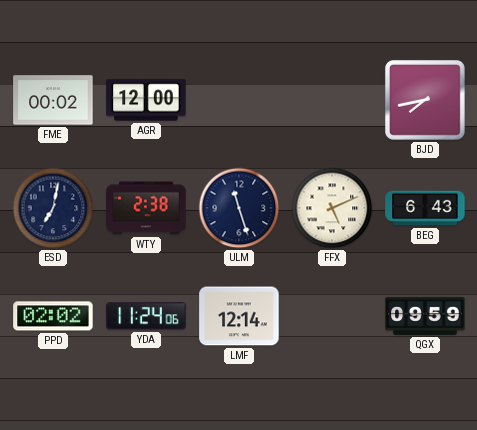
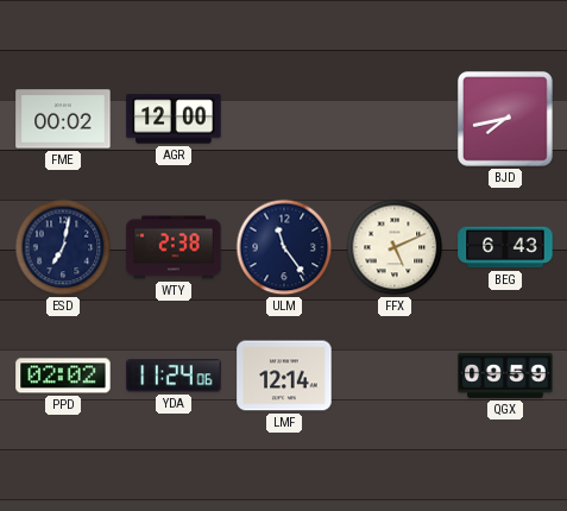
ULM: 11:27 -> 11:24
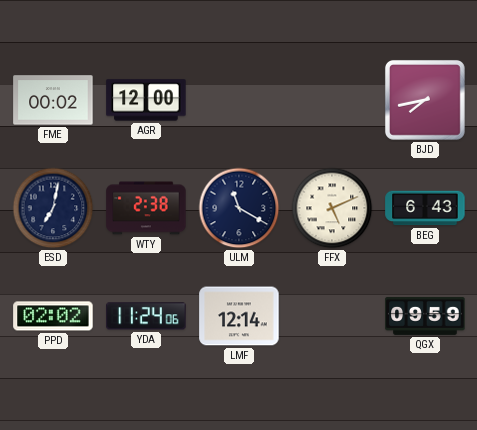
ULM: 11:24 -> 11:20
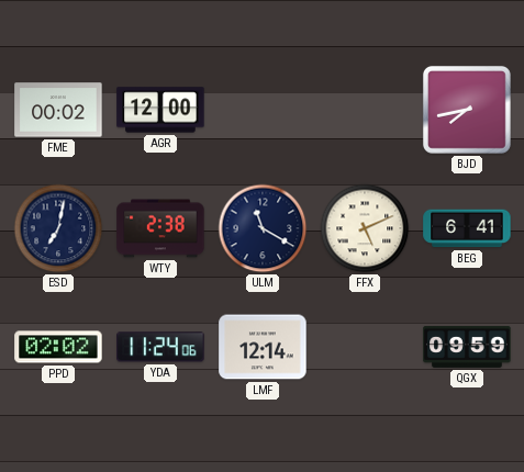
BEG: 6:43 -> 6:41
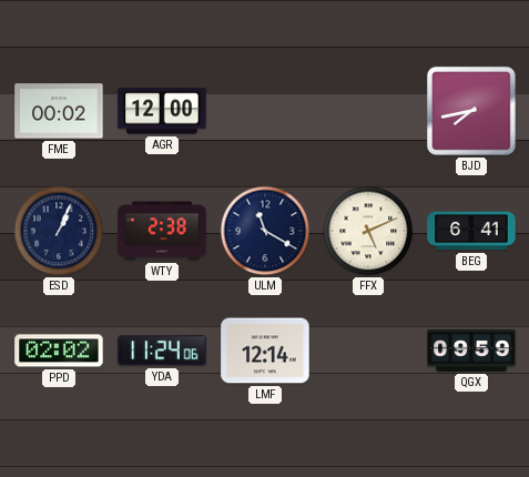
ESD: 7:02 -> 1:04
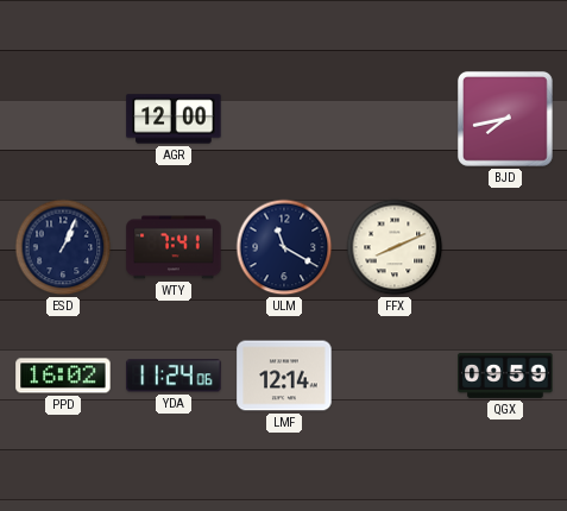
FME: 00:02 -> none
WTY: 2:38 -> 7:41
FFX: 5:11 -> 8:11
BEG: 6:41 -> none
PPD: 02:02 -> 16:02
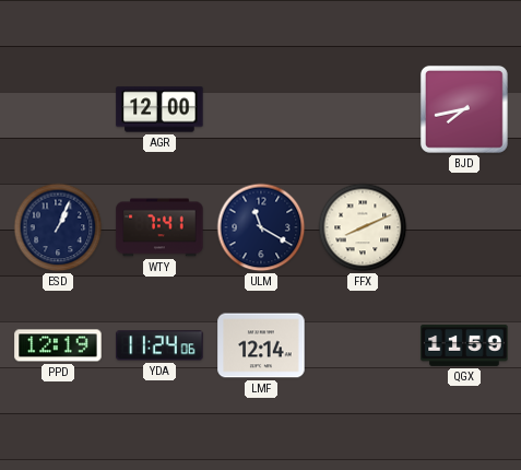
PPD: 16:02 -> 12:19
QGX: 09:59 -> 11:59
